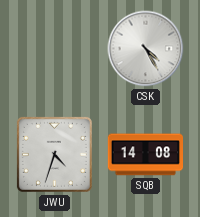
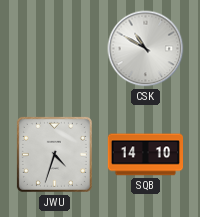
CSK: 4:25 -> 10:50
SQB: 14:08 -> 14:10
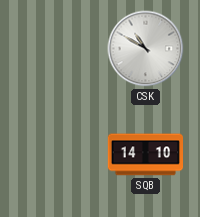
JWU: 4:33 -> none
